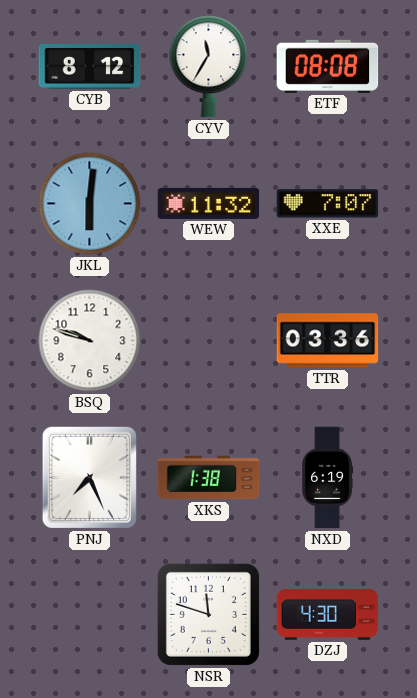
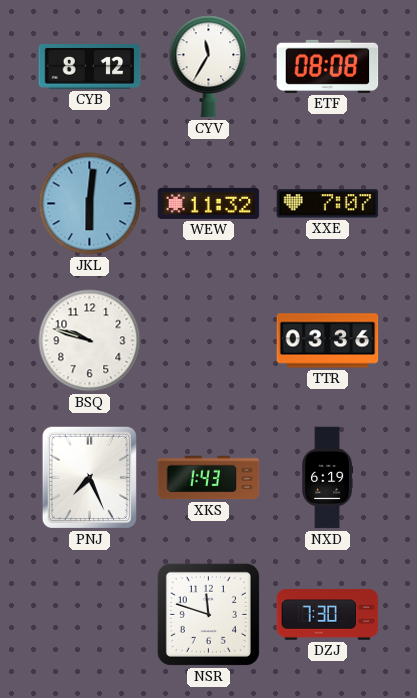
XKS: 1:38 -> 1:43
DZJ: 4:30 -> 7:30
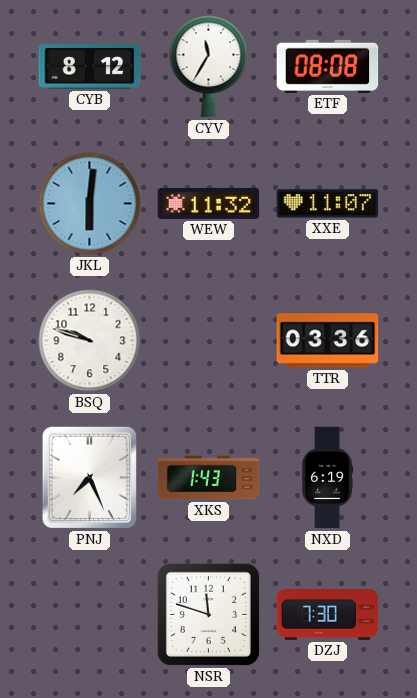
XXE: 7:07 -> 11:07
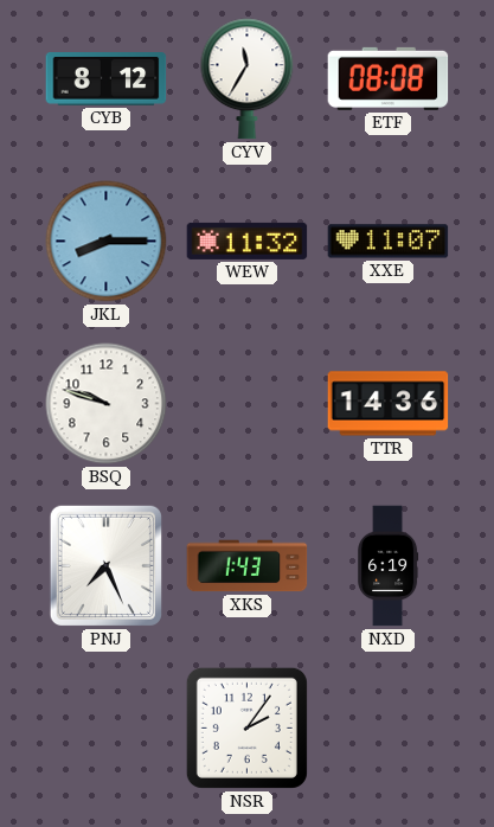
JKL: 6:01 -> 8:15
TTR: 03:36 -> 14:36
NSR: 11:48 -> 2:06
DZJ: 7:30 -> none
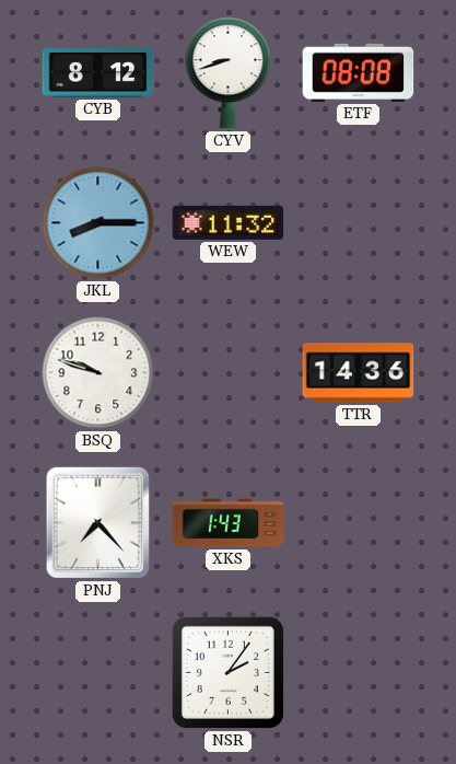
CYV: 11:35 -> 8:42
XXE: 11:07 -> none
PNJ: 7:26 -> 7:23
NXD: 6:19 -> none
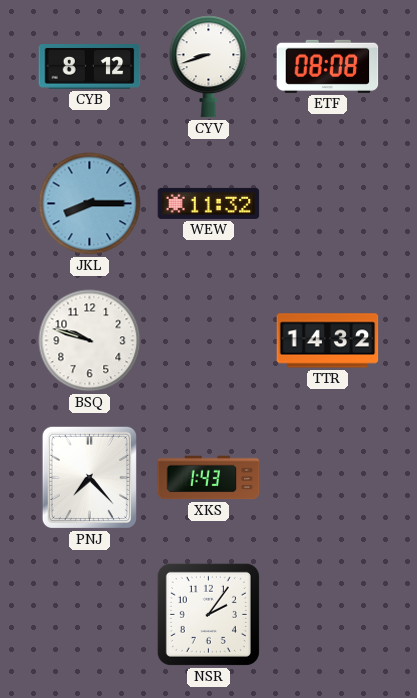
TTR: 14:36 -> 14:32
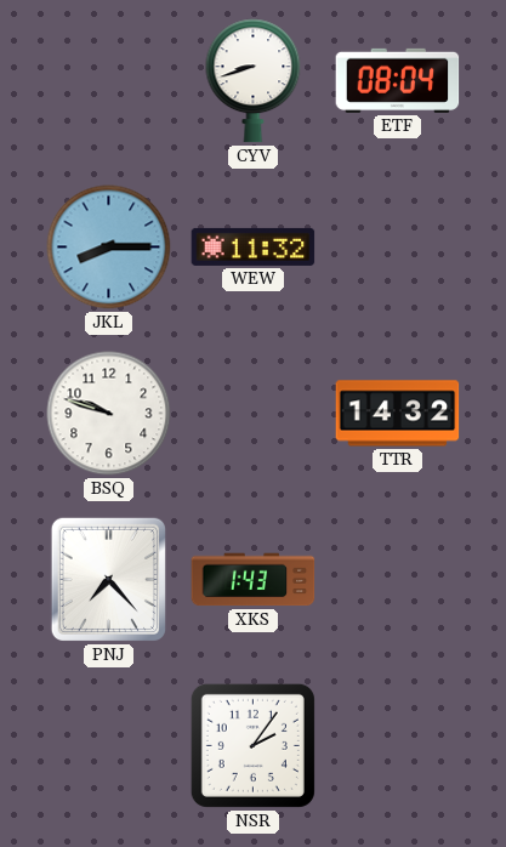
CYB: 8:12 -> none
ETF: 08:08 -> 08:04
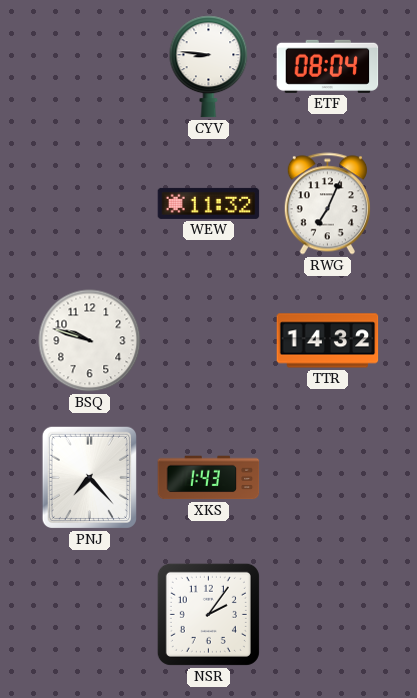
CYV: 8:42 -> 8:46
JKL: 8:15 -> none
RWG: none -> 7:04
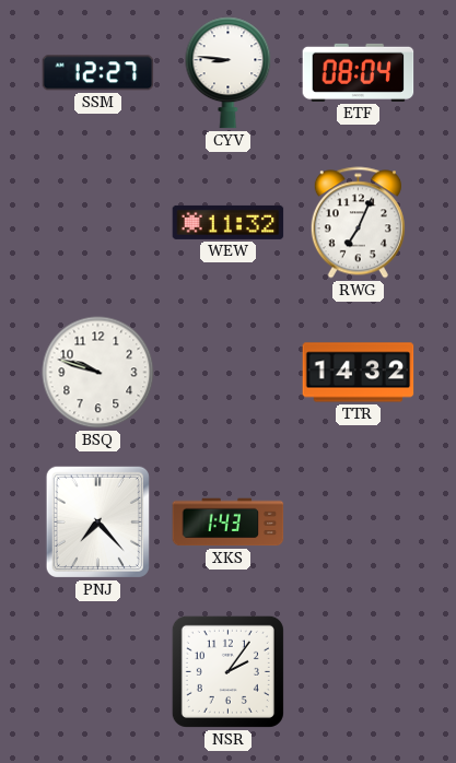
SSM: none -> 12:27
